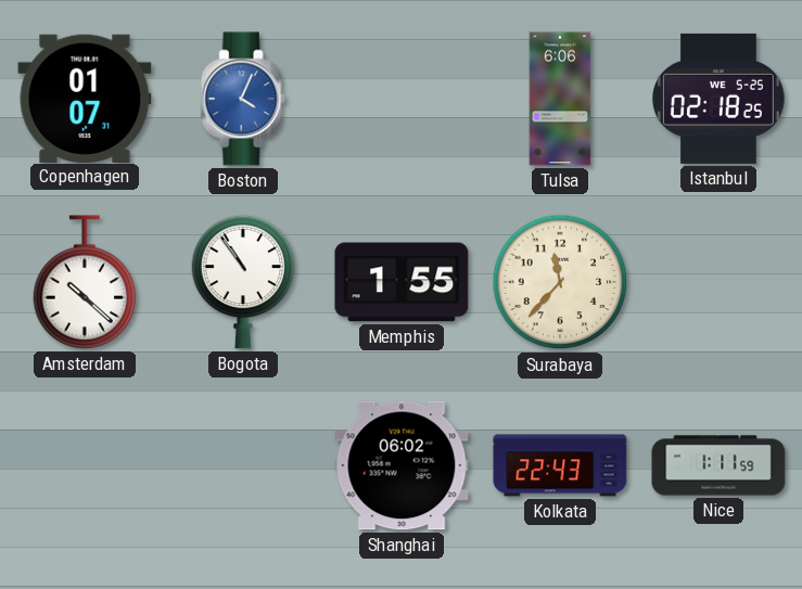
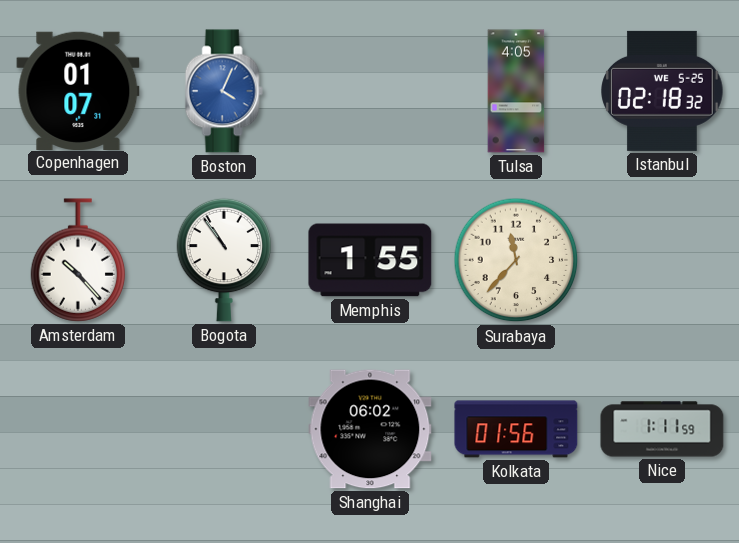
Tulsa: 6:06 -> 4:05
Istanbul: 02:18:25 -> 02:18:32
Amsterdam: 10:22 -> 10:23
Kolkata: 22:43 -> 01:56
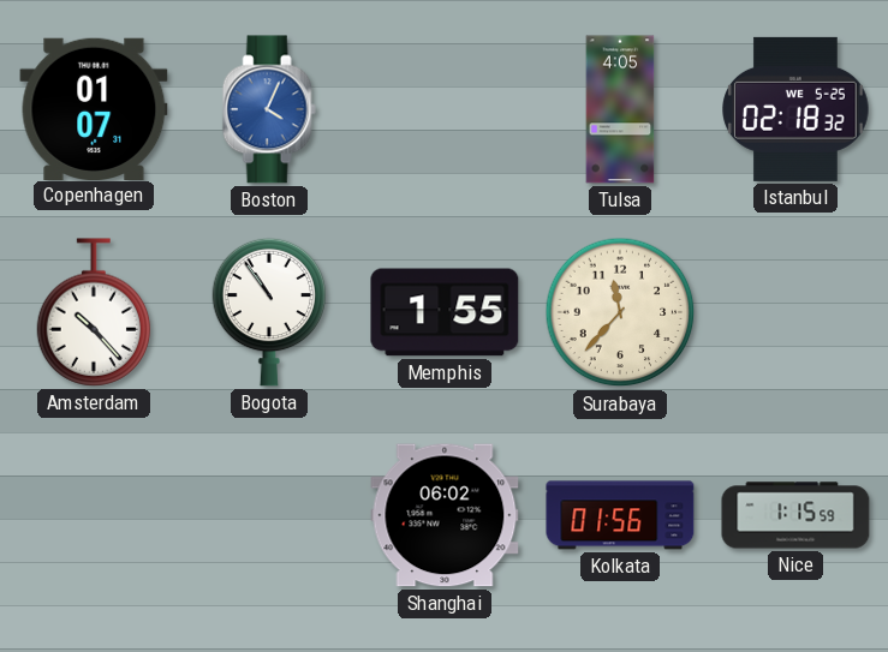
Nice: 1:11 -> 1:15
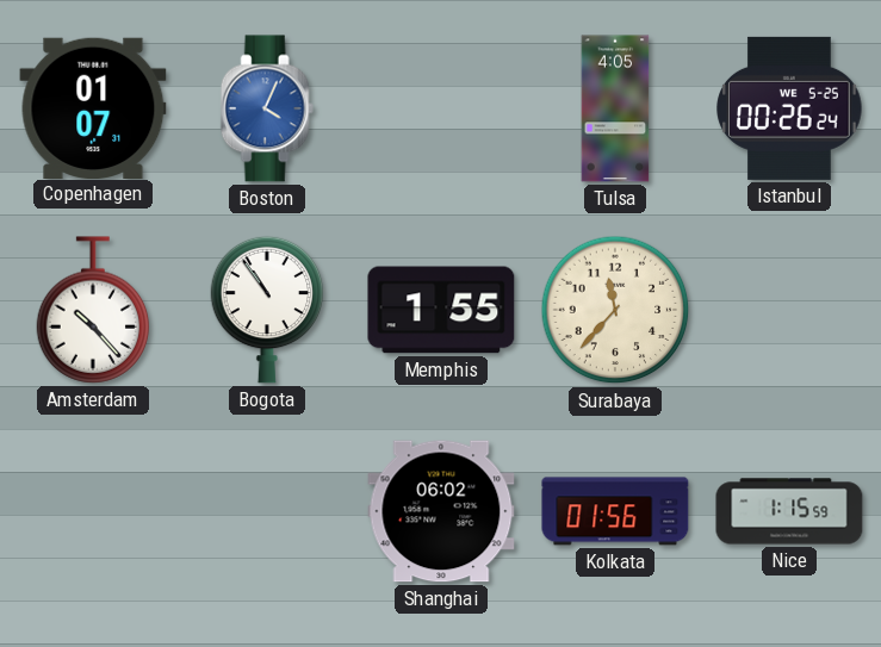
Istanbul: 02:18 -> 00:26
